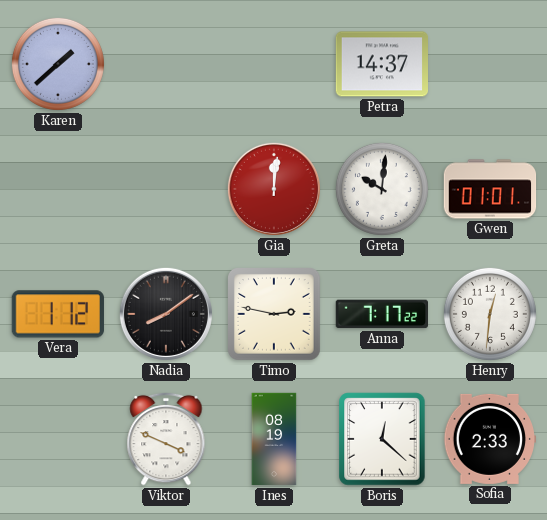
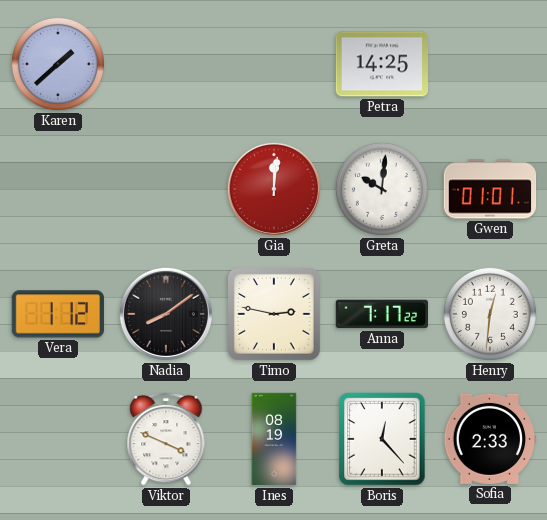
Petra: 14:37 -> 14:25
Boris: 12:22 -> 12:23
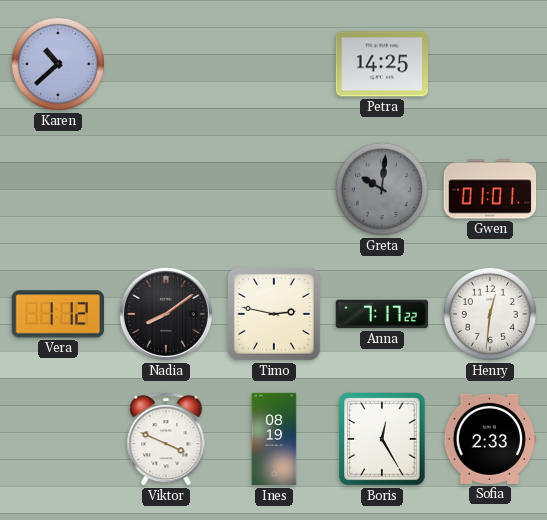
Karen: 1:38 -> 10:38
Gia: 12:01 -> none
Greta dial: white -> grey
Boris: 12:23 -> 12:25
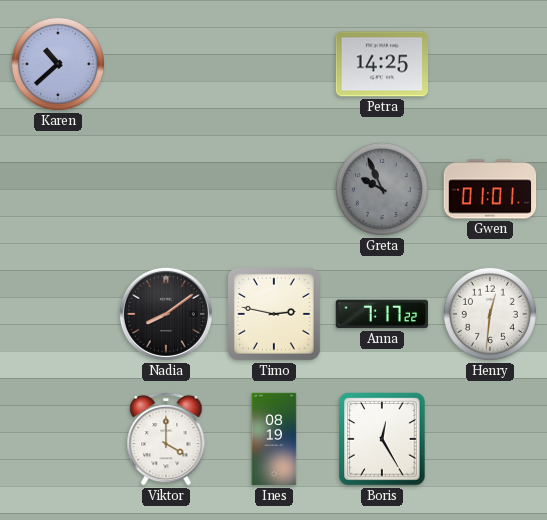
Greta: 10:01 -> 9:56
Vera: 1:12 -> none
Viktor: 3:49 -> 4:00
Sofia: 2:33 -> none
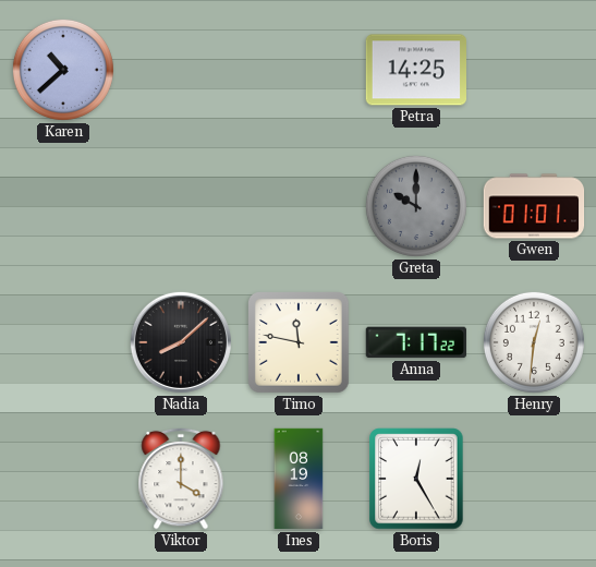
Greta: 9:56 -> 10:00
Nadia: 8:09 -> 8:08
Timo: 2:47 -> 11:47
